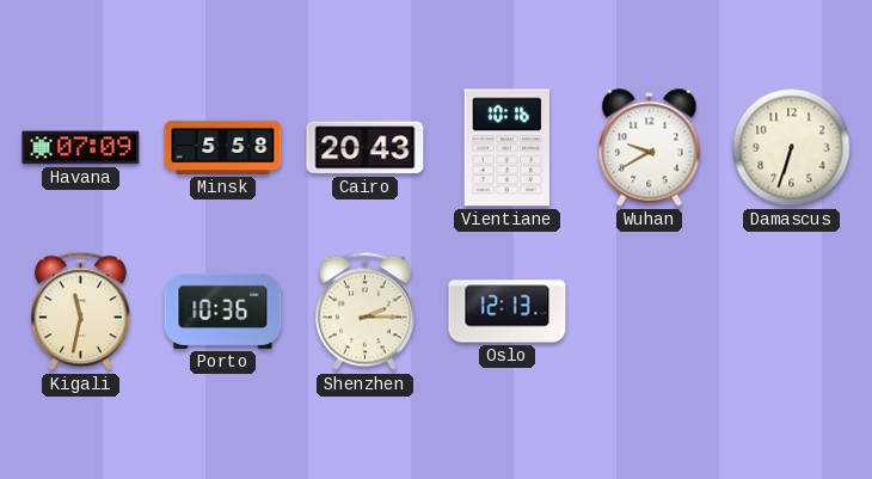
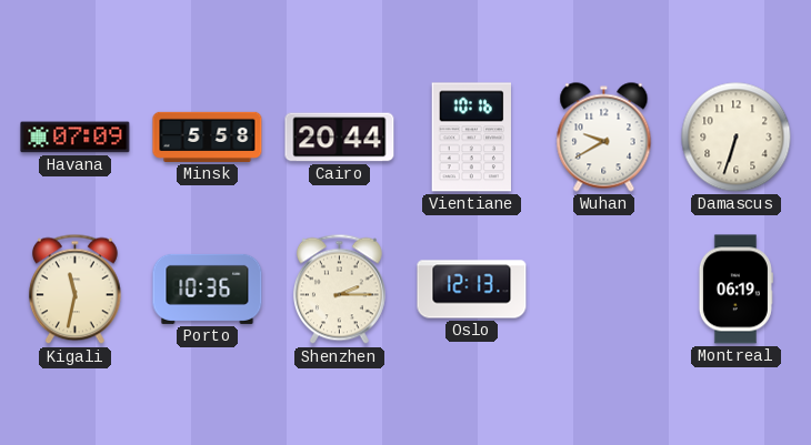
Cairo: 20:43 -> 20:44
Montreal: none -> 06:19
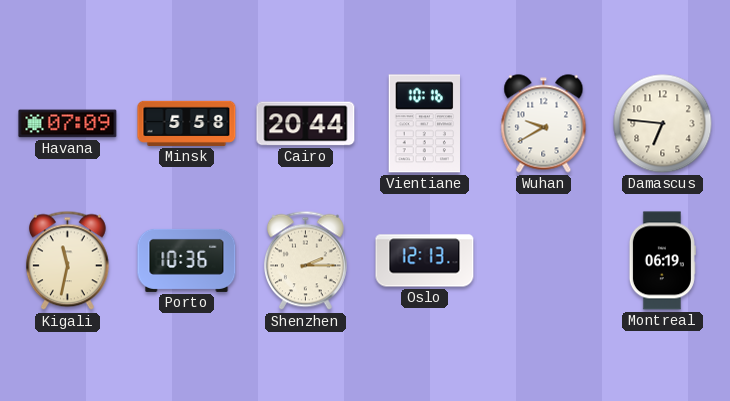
Damascus: 6:33 -> 6:46
